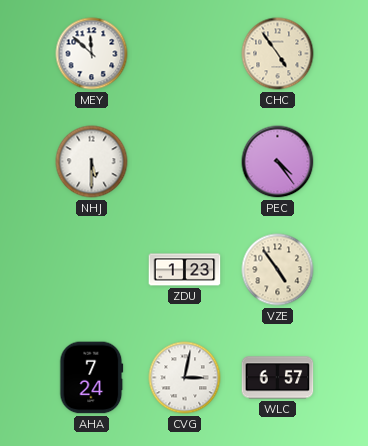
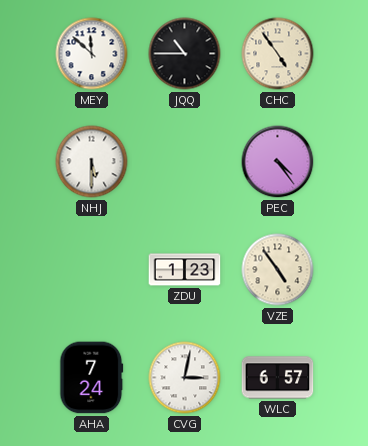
JQQ: none -> 10:45
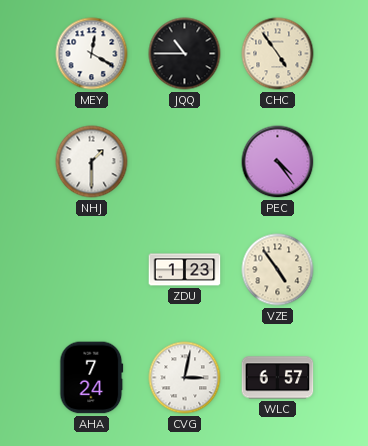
MEY: 11:52 -> 12:20
NHJ: 5:30 -> 1:30
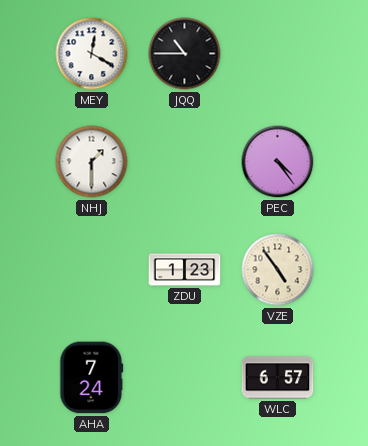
CHC: 4:54 -> none
CVG: 3:02 -> none
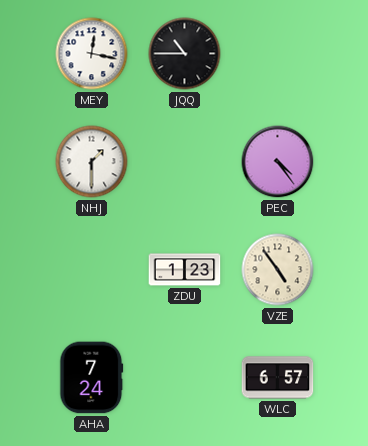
MEY: 12:20 -> 12:17
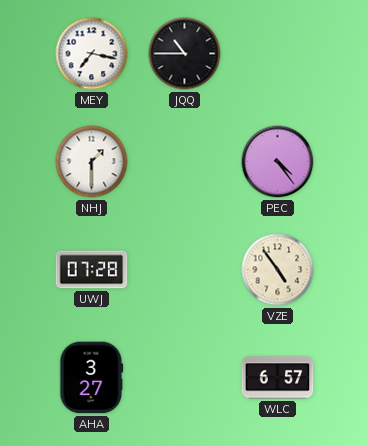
MEY: 12:17 -> 7:17
UWJ: none -> 07:28
ZDU: 1:23 -> none
AHA: 7:24 -> 3:27
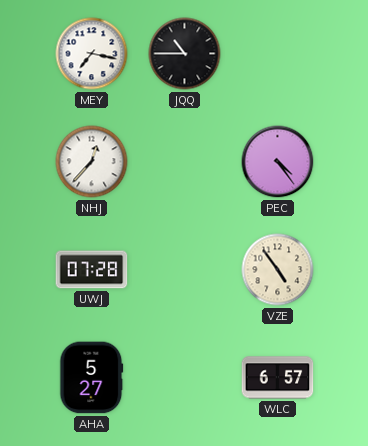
NHJ: 1:30 -> 12:37
AHA: 3:27 -> 5:27
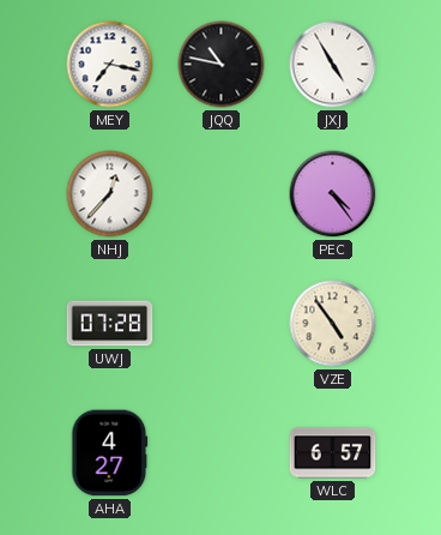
JQQ: 10:45 -> 10:47
JXJ: none -> 4:55
AHA: 5:27 -> 4:27
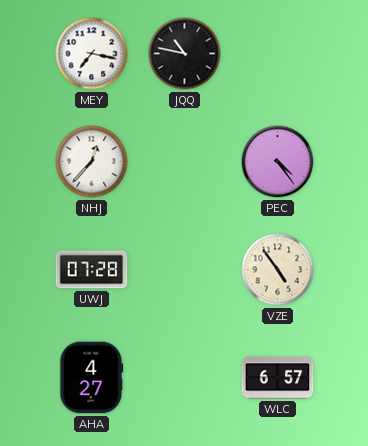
JXJ: 4:55 -> none
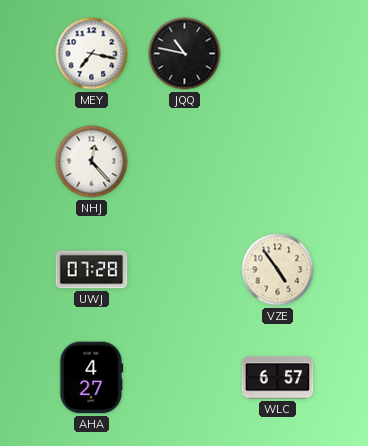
NHJ: 12:37 -> 12:23
PEC: 4:24 -> none
